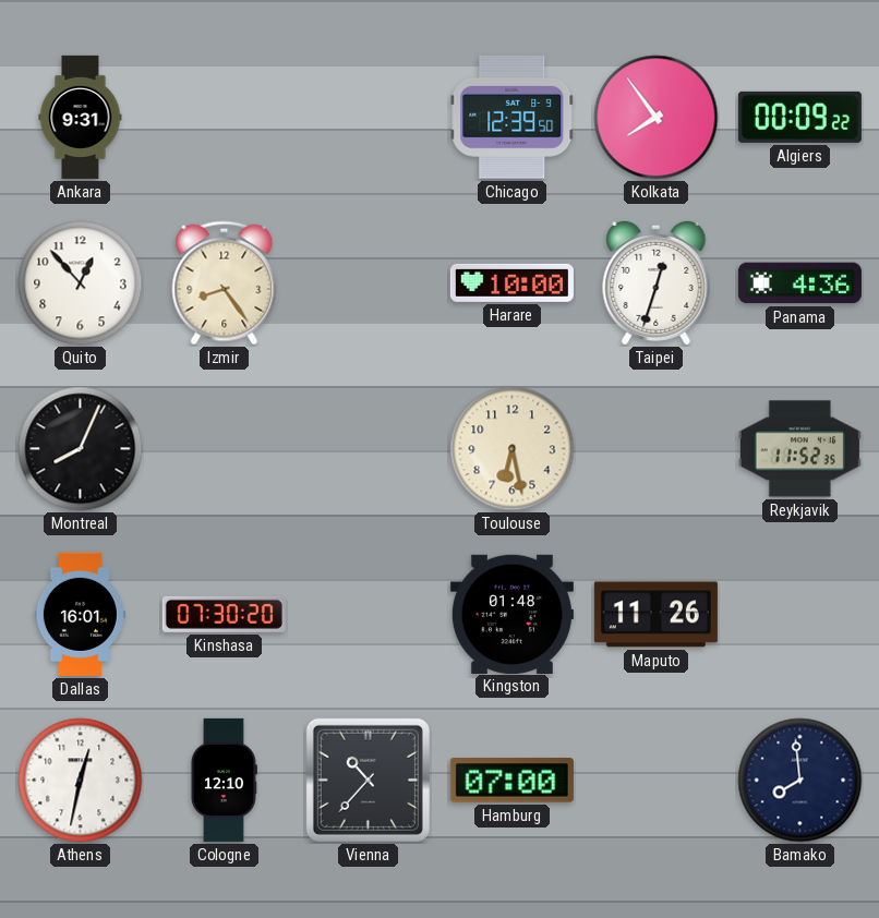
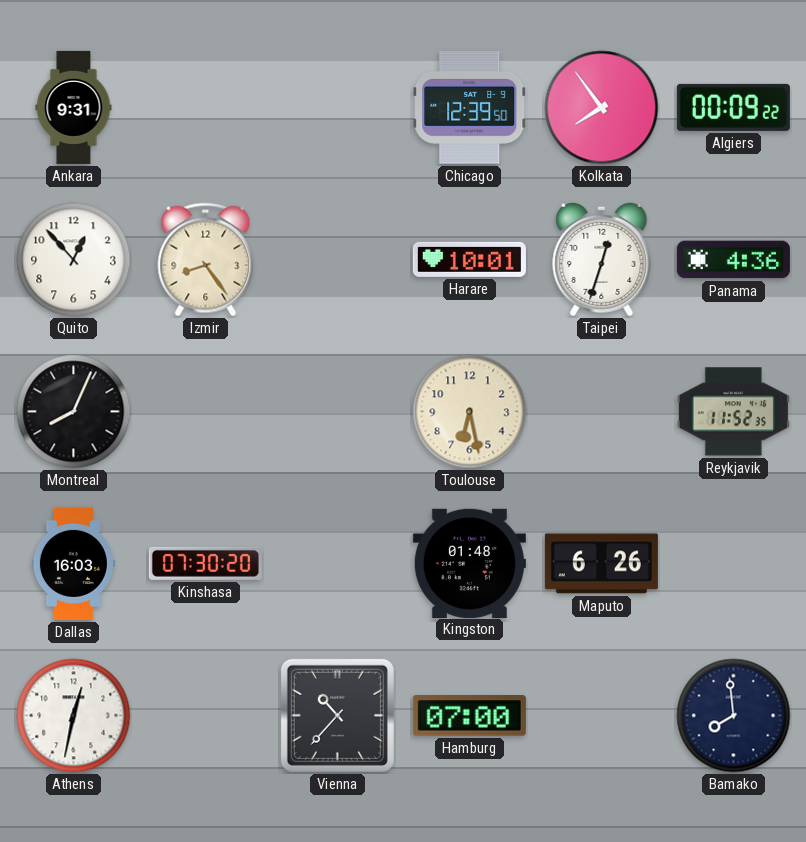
Harare: 10:00 -> 10:01
Dallas: 16:01 -> 16:03
Maputo: 11:26 -> 6:26
Cologne: 12:10 -> none
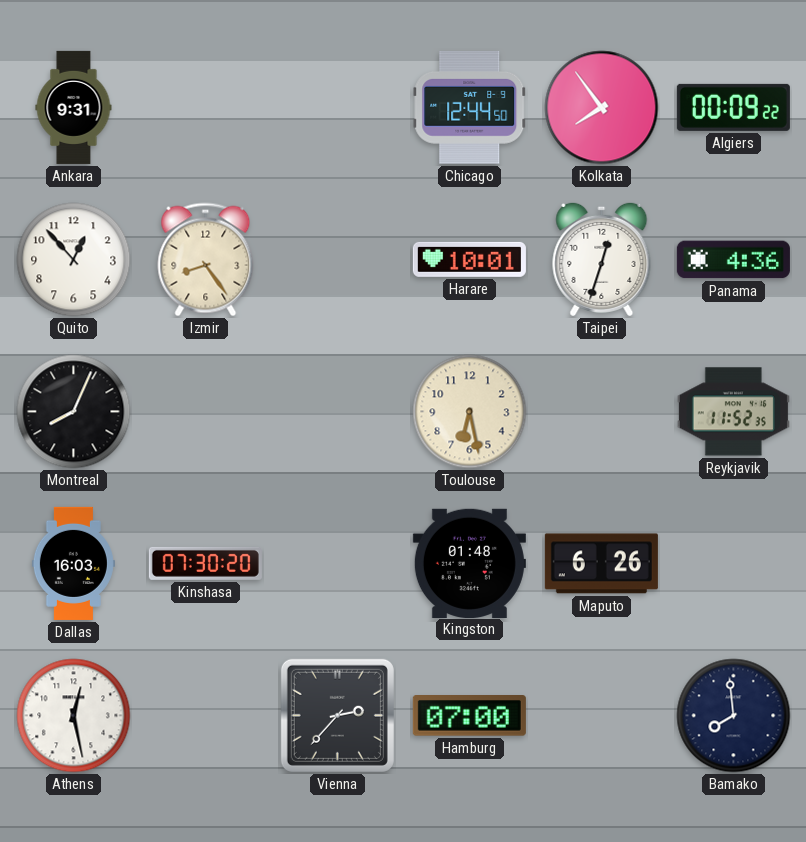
Chicago: 12:39 -> 12:44
Athens: 12:32 -> 12:28
Vienna: 10:37 -> 2:37
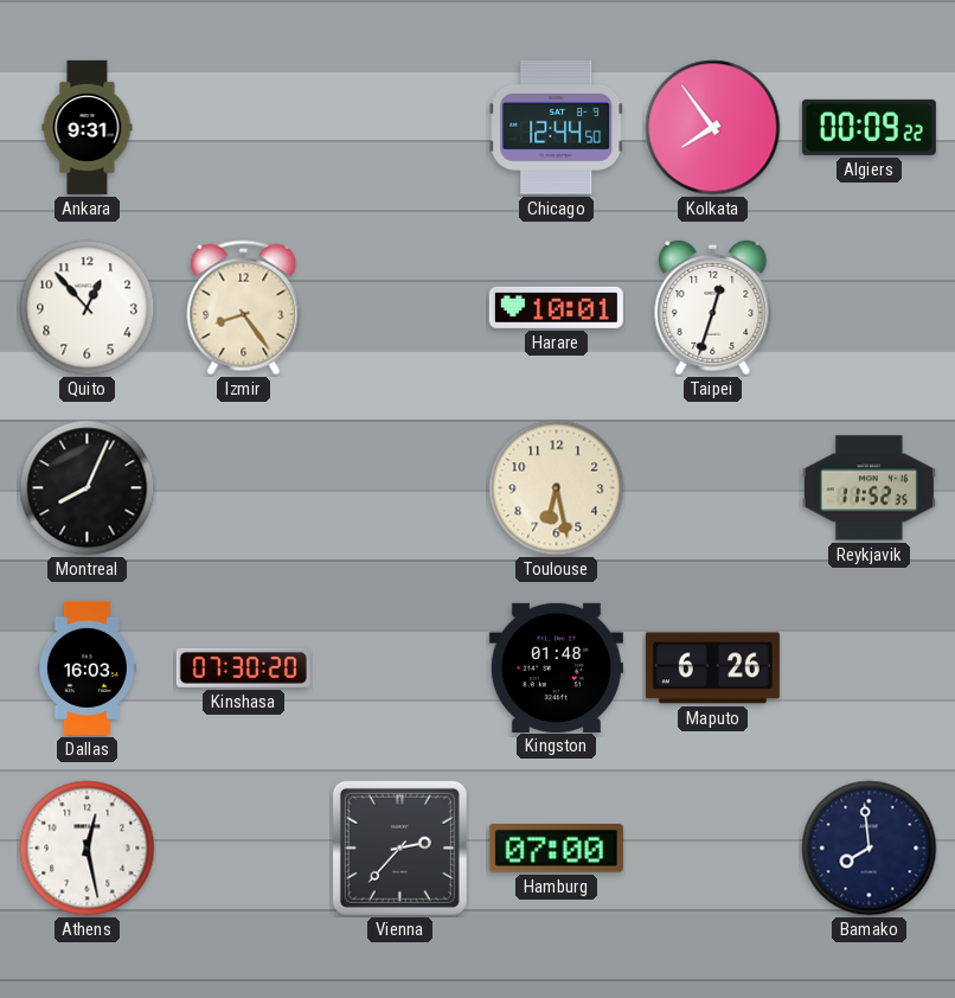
Panama: 4:36 -> none
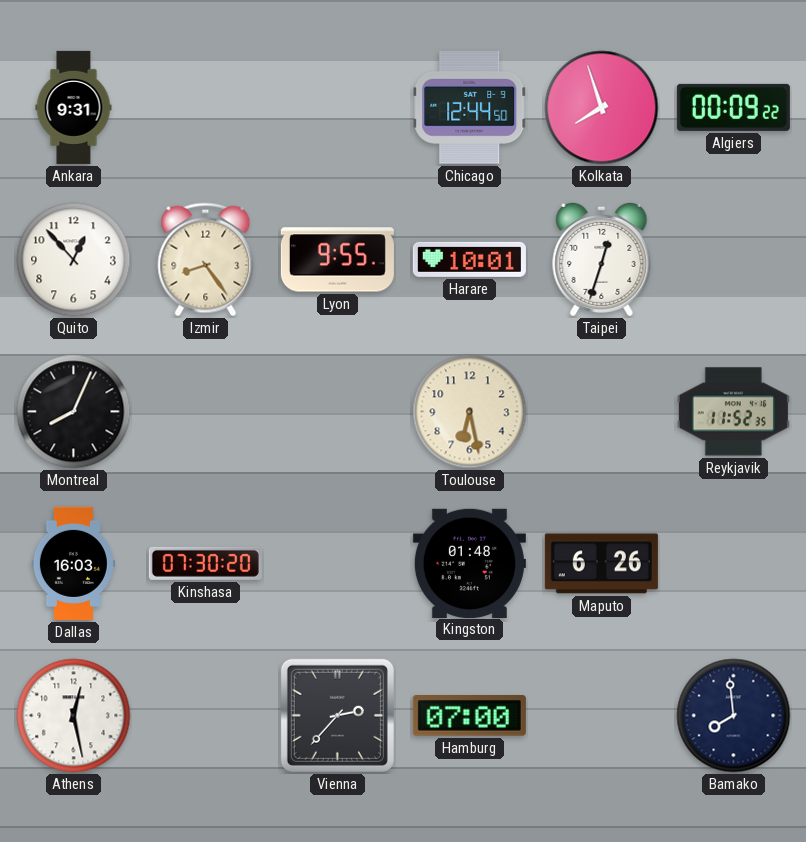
Kolkata: 7:54 -> 7:57
Lyon: none -> 9:55
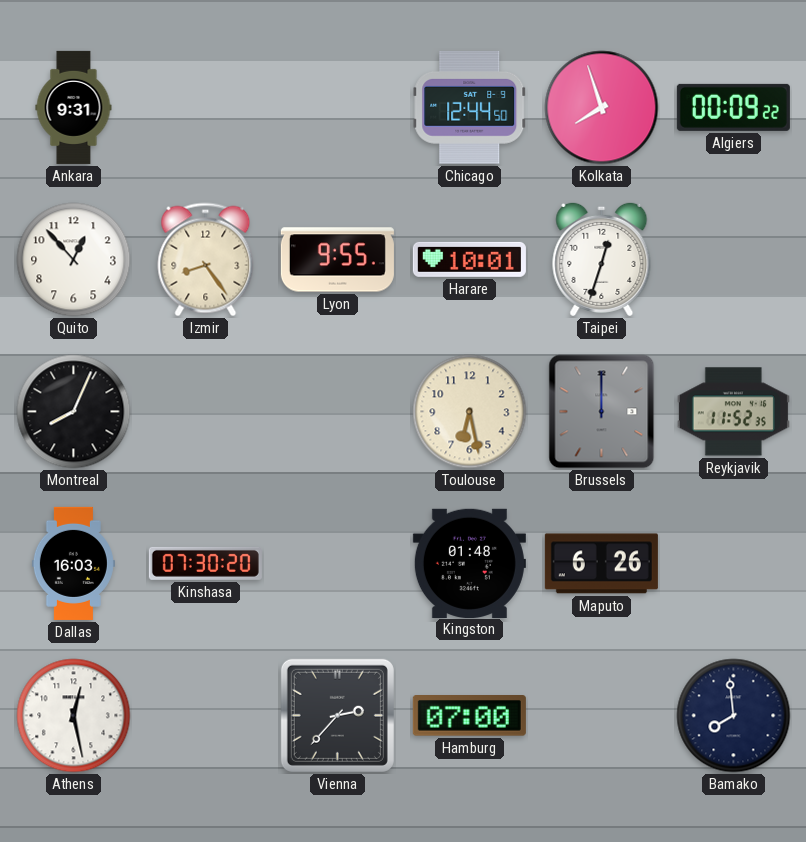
Brussels: none -> 12:00
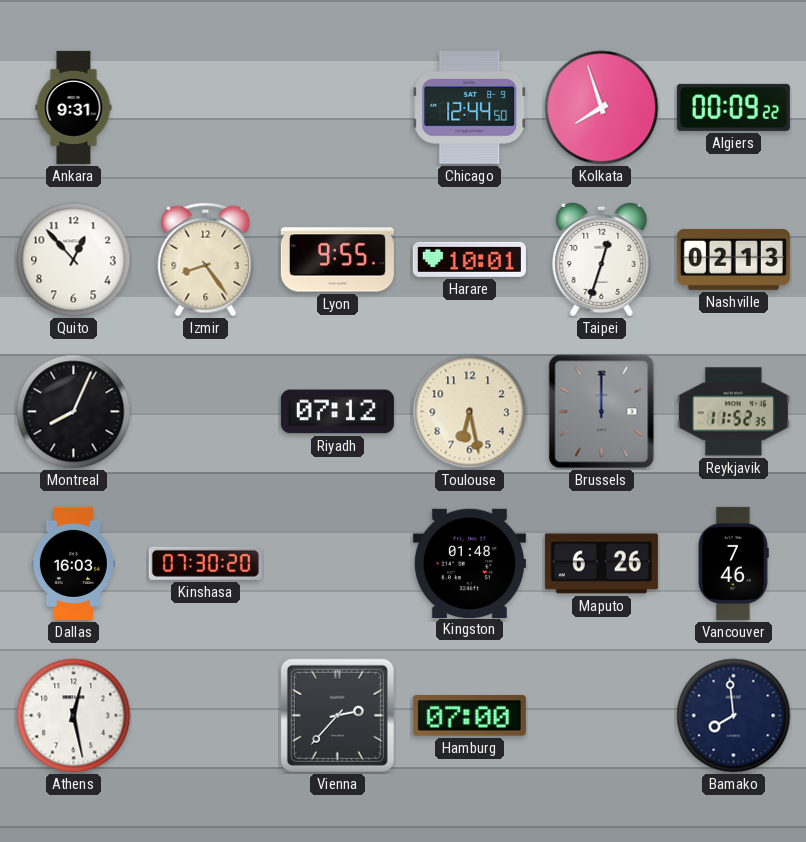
Nashville: none -> 02:13
Riyadh: none -> 07:12
Vancouver: none -> 7:46
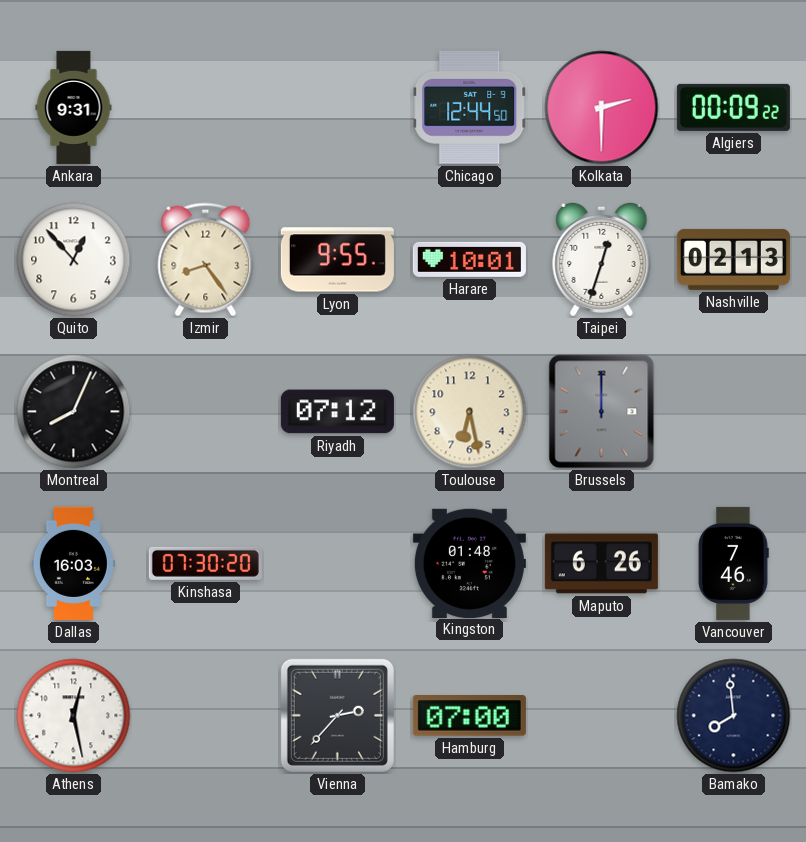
Kolkata: 7:57 -> 2:30
Reykjavik: 11:52 -> none
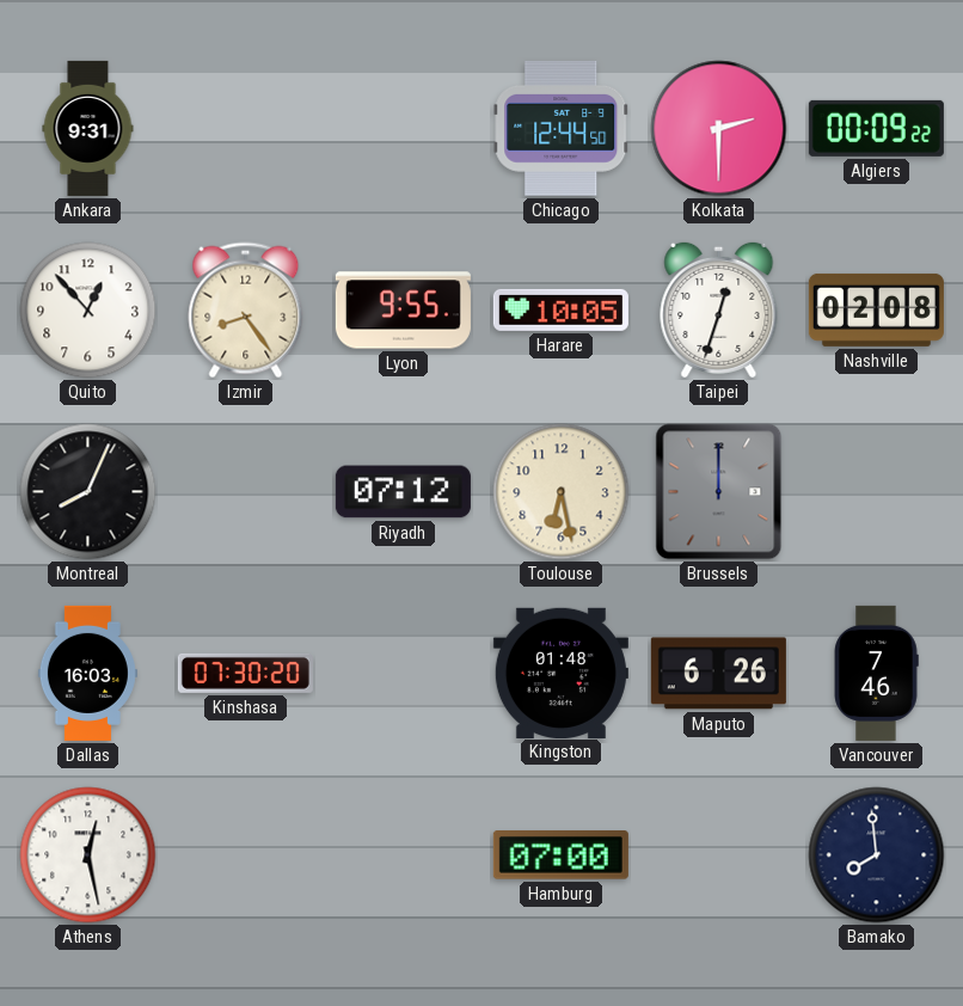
Harare: 10:01 -> 10:05
Nashville: 02:13 -> 02:08
Vienna: 2:37 -> none
